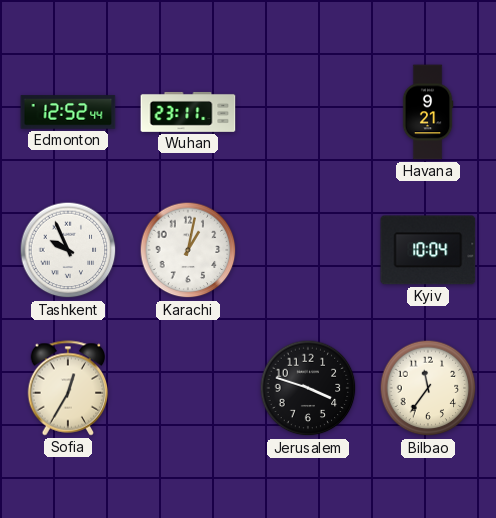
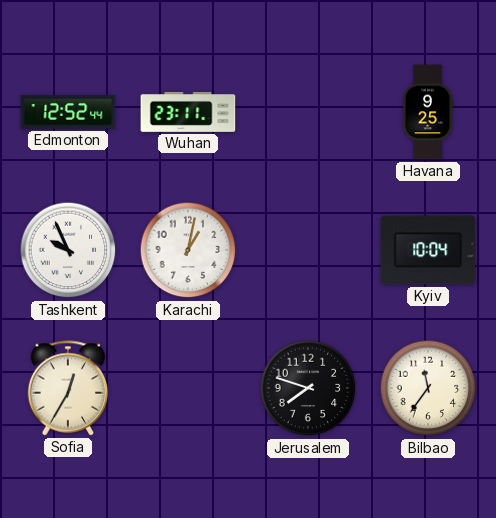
Havana: 9:21 -> 9:25
Jerusalem: 3:48 -> 7:48
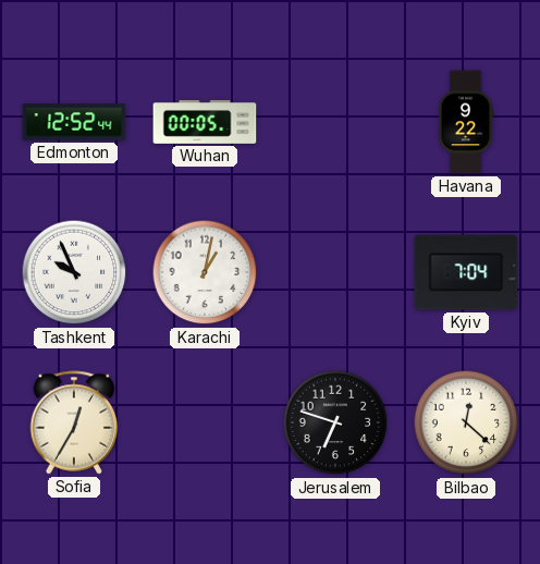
Wuhan: 23:11 -> 00:05
Havana: 9:25 -> 9:22
Kyiv: 10:04 -> 7:04
Jerusalem: 7:48 -> 6:48
Bilbao: 11:36 -> 12:22
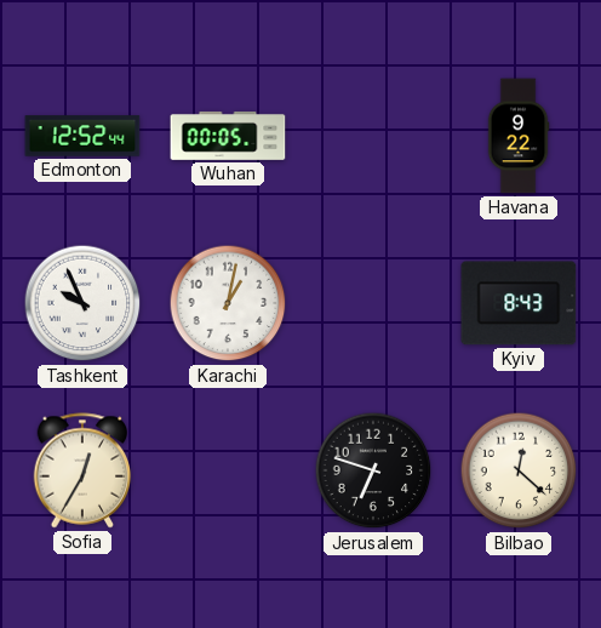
Kyiv: 7:04 -> 8:43
